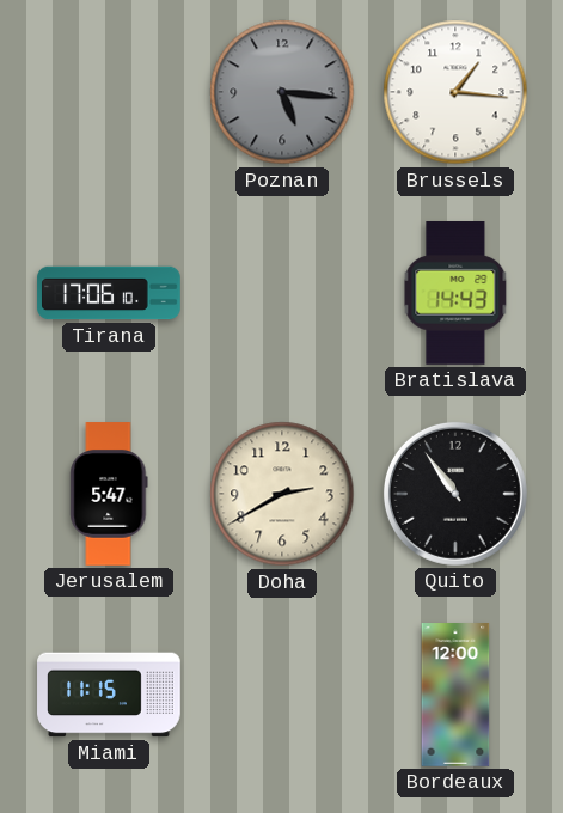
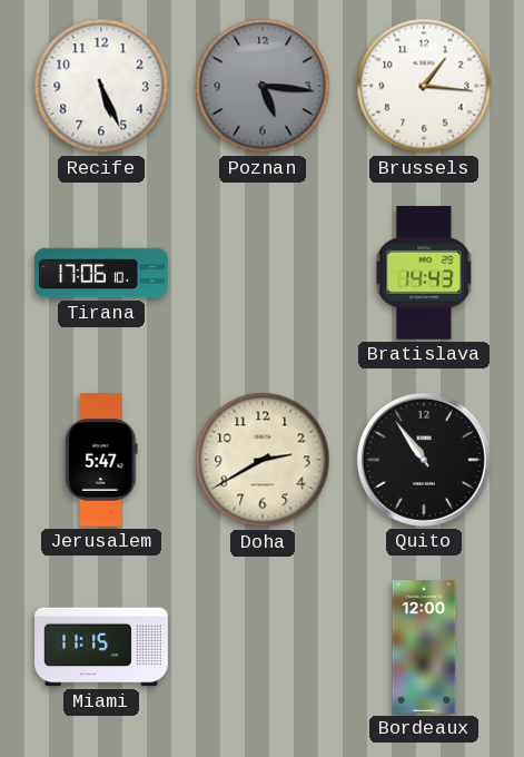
Recife: none -> 5:26
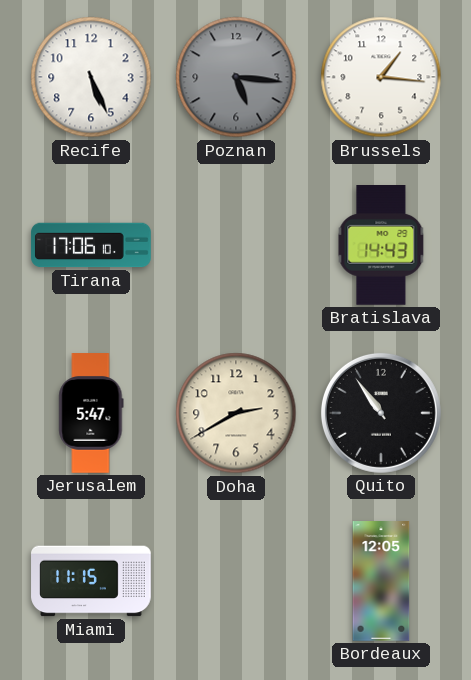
Bordeaux: 12:00 -> 12:05
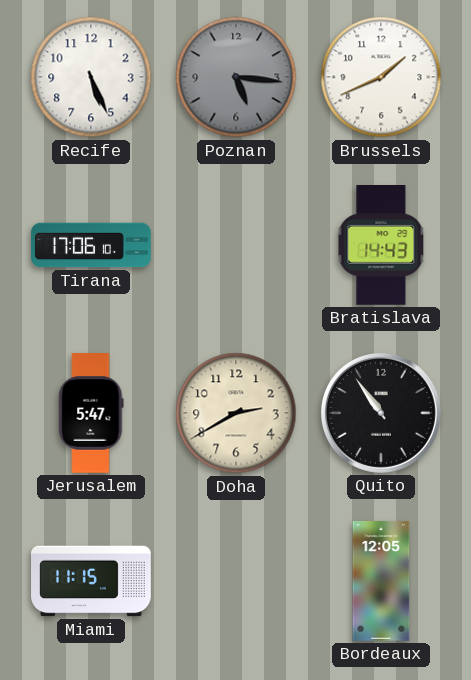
Brussels: 1:16 -> 1:41
